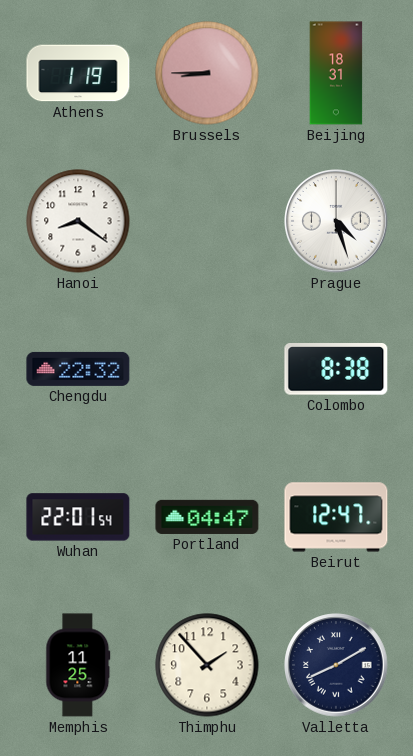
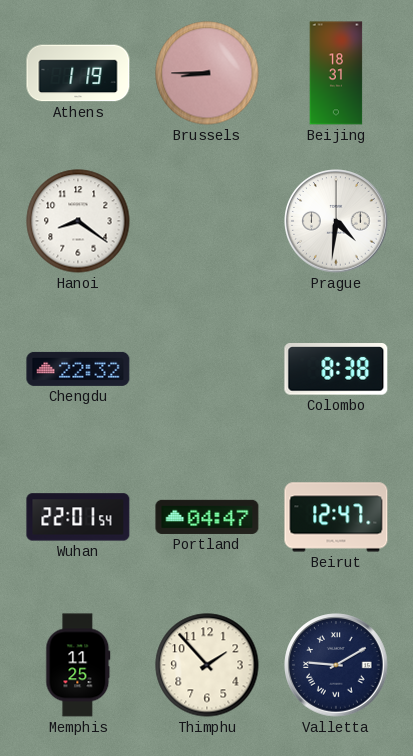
Prague: 4:27 -> 4:31
Valletta: 8:10 -> 9:10
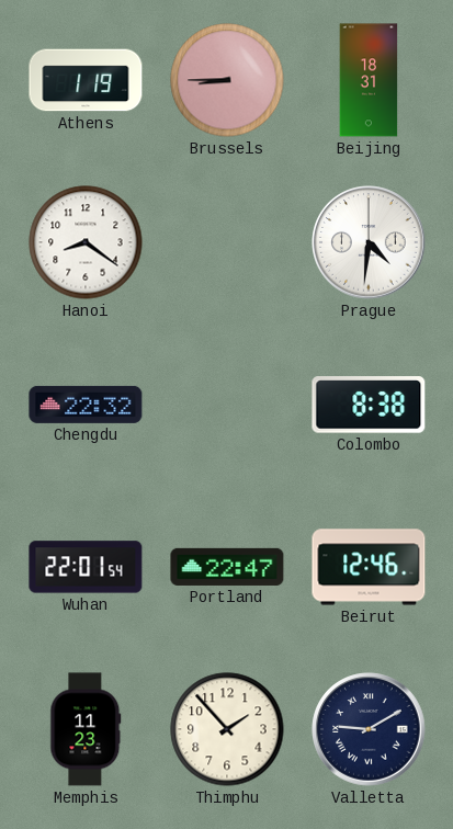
Portland: 04:47 -> 22:47
Beirut: 12:47 -> 12:46
Memphis: 11:25 -> 11:23
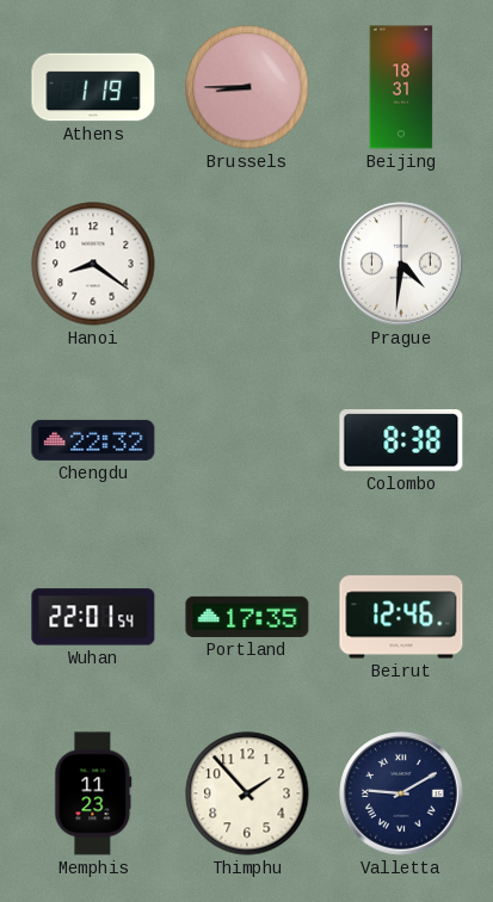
Portland: 22:47 -> 17:35
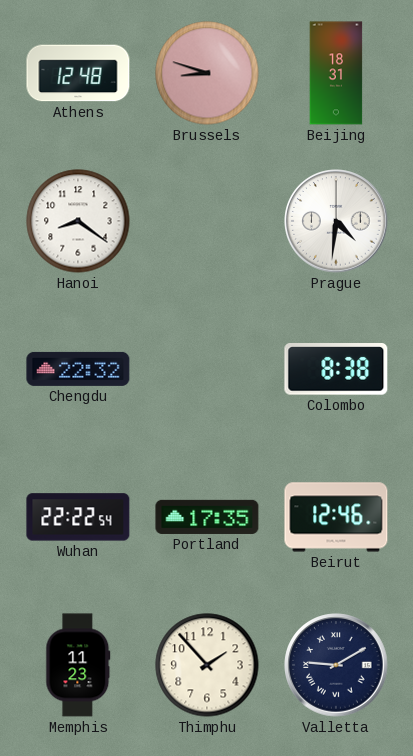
Athens: 1:19 -> 12:48
Brussels: 8:45 -> 8:48
Wuhan: 22:01 -> 22:22
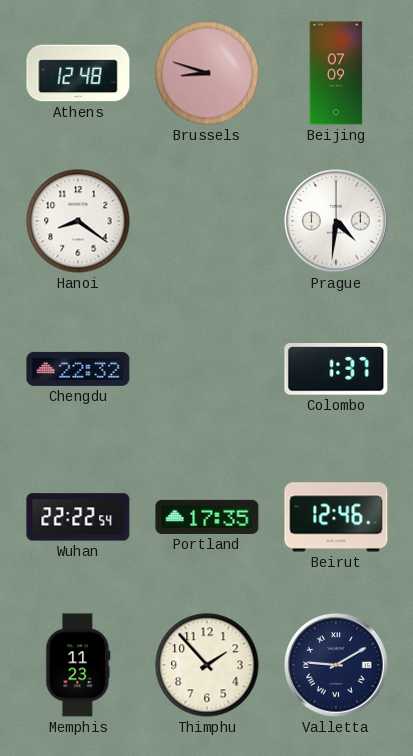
Beijing: 18:31 -> 07:09
Colombo: 8:38 -> 1:37
